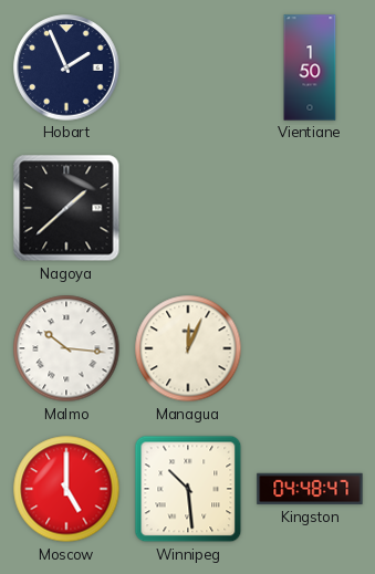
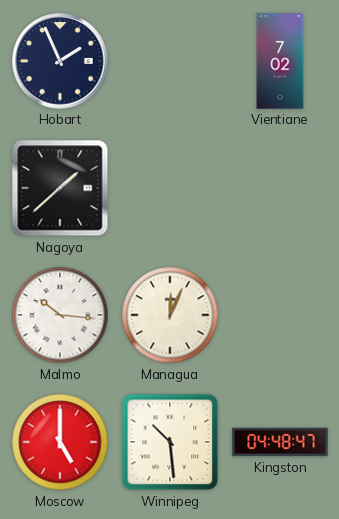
Vientiane: 1:50 -> 7:02
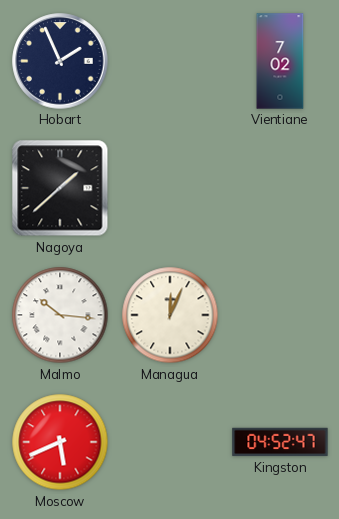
Moscow: 5:00 -> 5:41
Winnipeg: 10:29 -> none
Kingston: 04:48 -> 04:52
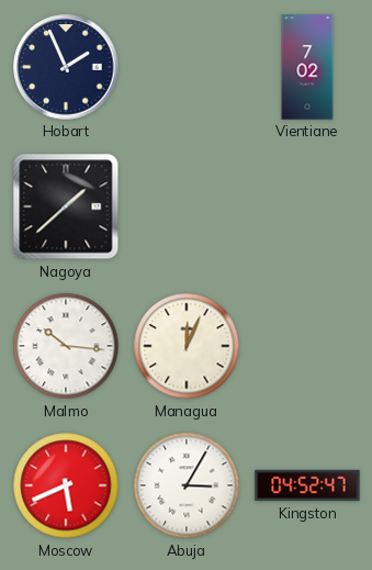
Abuja: none -> 3:05
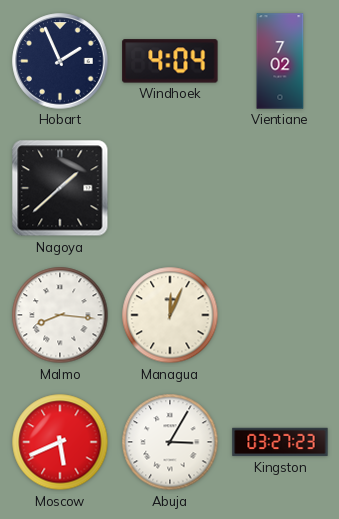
Windhoek: none -> 4:04
Malmo: 10:16 -> 8:16
Kingston: 04:52 -> 03:27
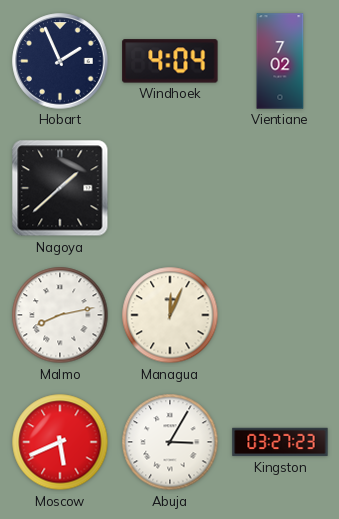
Malmo: 8:16 -> 8:13
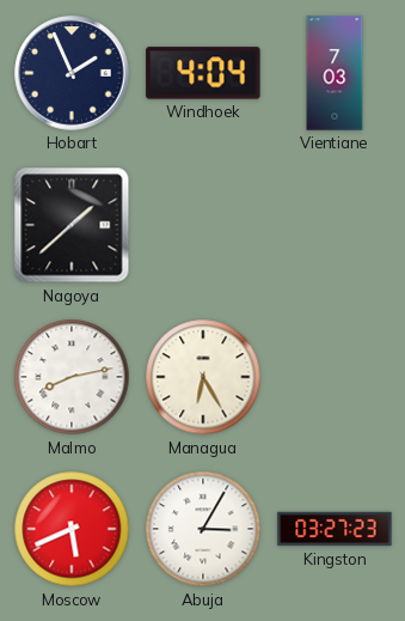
Vientiane: 7:02 -> 7:03
Managua: 12:04 -> 6:25
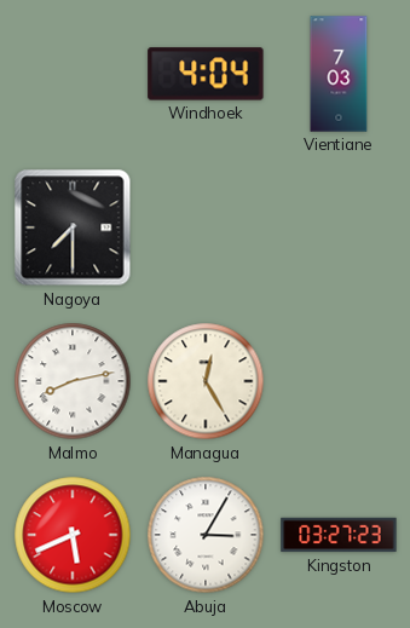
Hobart: 1:56 -> none
Nagoya: 1:38 -> 7:30
Managua: 6:25 -> 12:25
